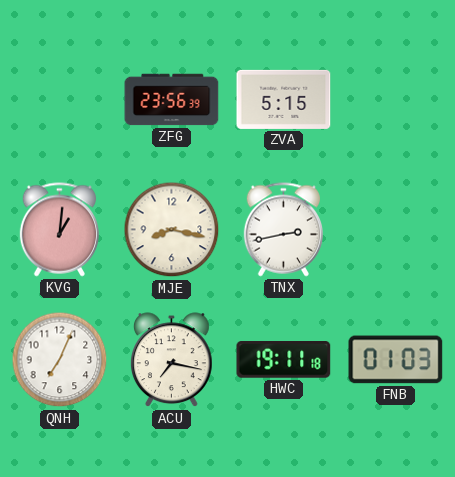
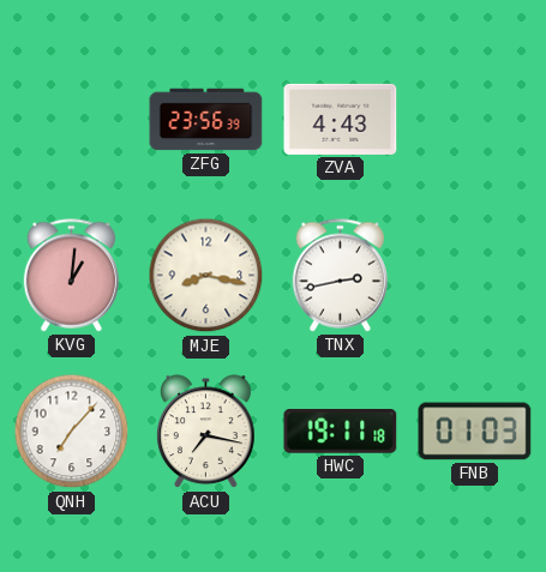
ZVA: 5:15 -> 4:43
QNH: 7:04 -> 7:07
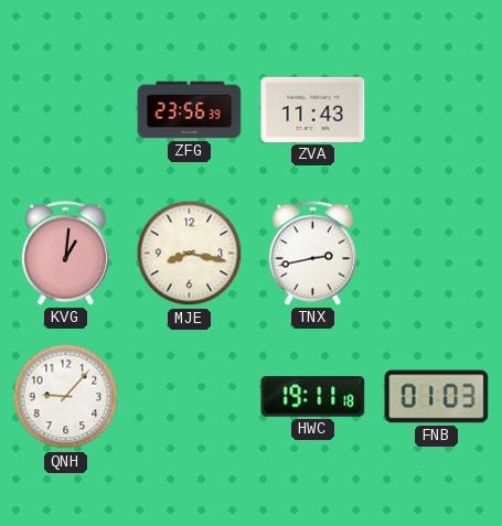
ZVA: 4:43 -> 11:43
QNH: 7:07 -> 9:07
ACU: 7:17 -> none
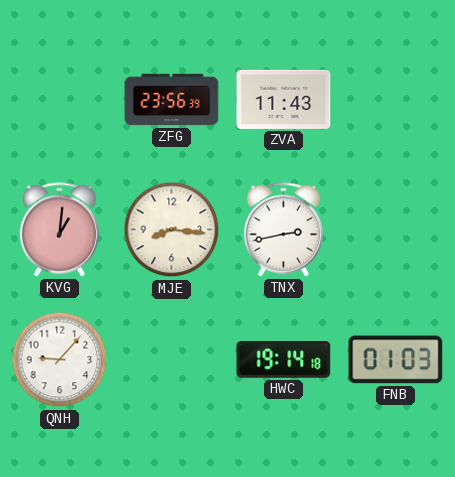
MJE: 8:17 -> 8:16
HWC: 19:11 -> 19:14
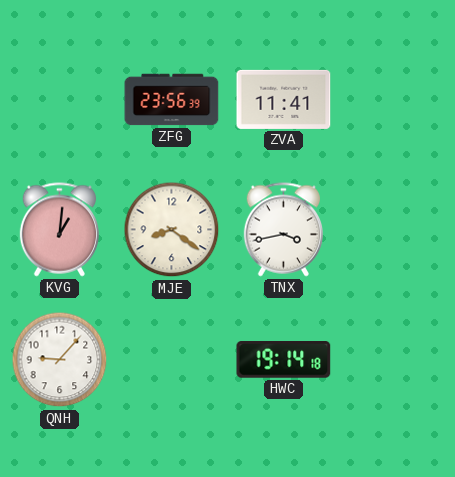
ZVA: 11:43 -> 11:41
MJE: 8:16 -> 8:21
TNX: 2:43 -> 3:43
FNB: 01:03 -> none
